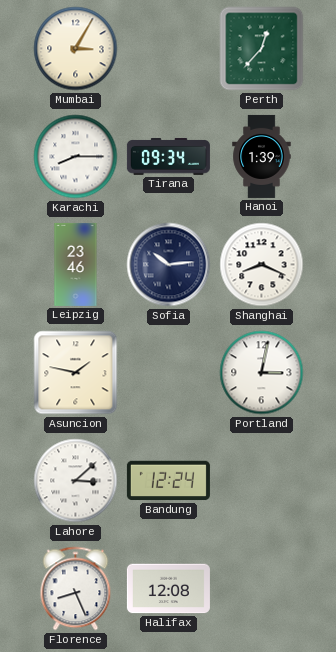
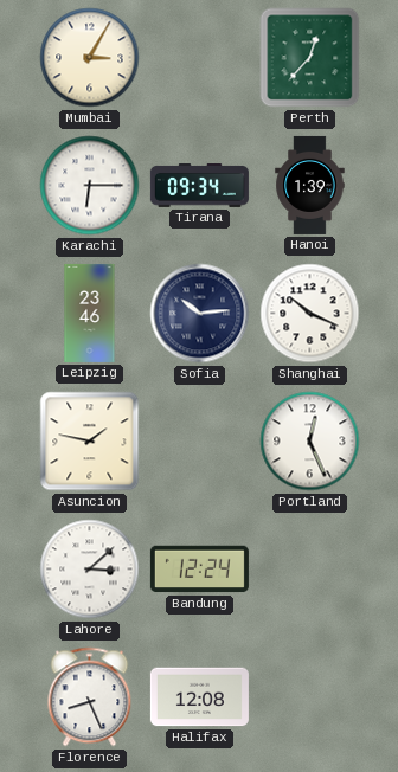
Karachi: 8:15 -> 6:15
Shanghai: 8:19 -> 10:19
Portland: 3:02 -> 12:26
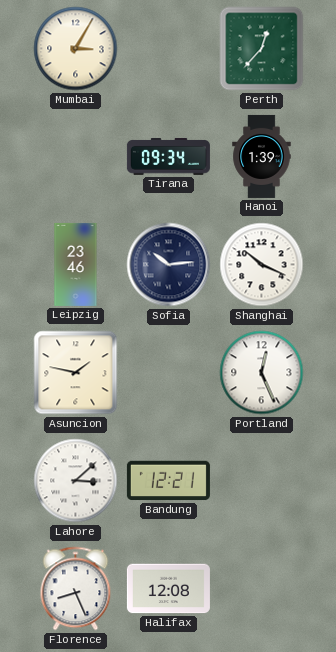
Karachi: 6:15 -> none
Bandung: 12:24 -> 12:21
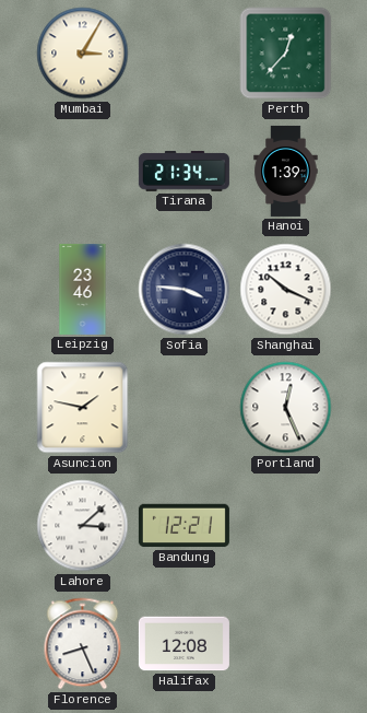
Tirana: 09:34 -> 21:34
Sofia: 10:14 -> 3:46
